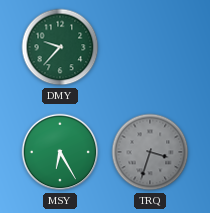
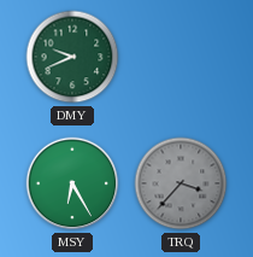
DMY: 9:37 -> 9:41
TRQ: 3:33 -> 3:37
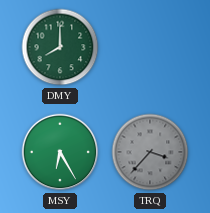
DMY: 9:41 -> 8:00
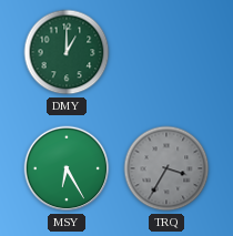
DMY: 8:00 -> 1:00
TRQ: 3:37 -> 3:35
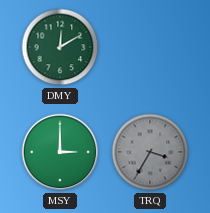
DMY: 1:00 -> 12:10
MSY: 6:25 -> 3:00
